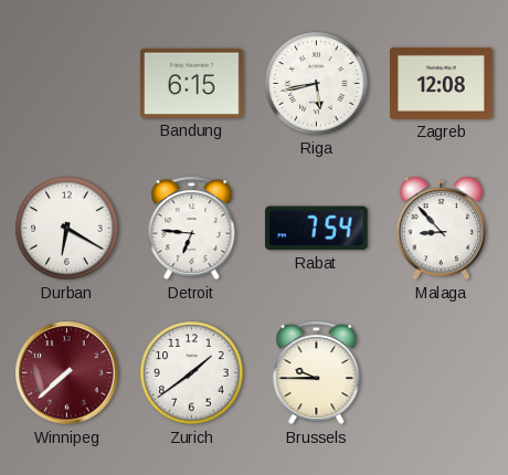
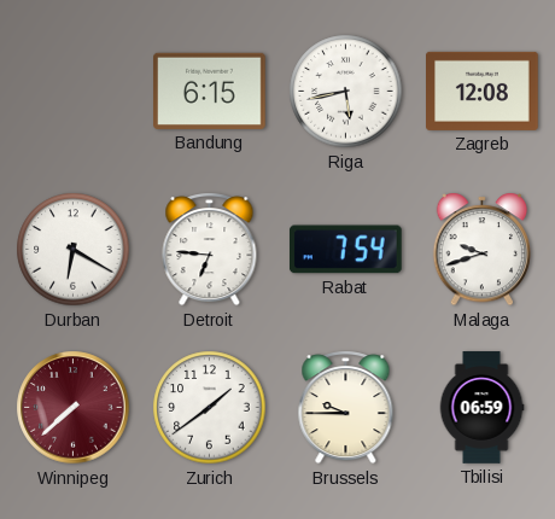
Malaga: 8:53 -> 9:42
Tbilisi: none -> 06:59
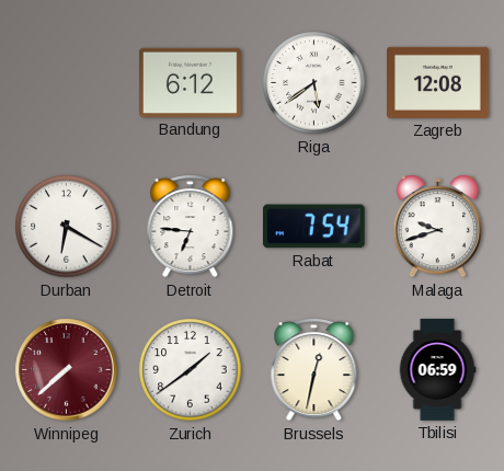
Bandung: 6:15 -> 6:12
Riga: 5:43 -> 5:39
Brussels: 9:45 -> 12:32
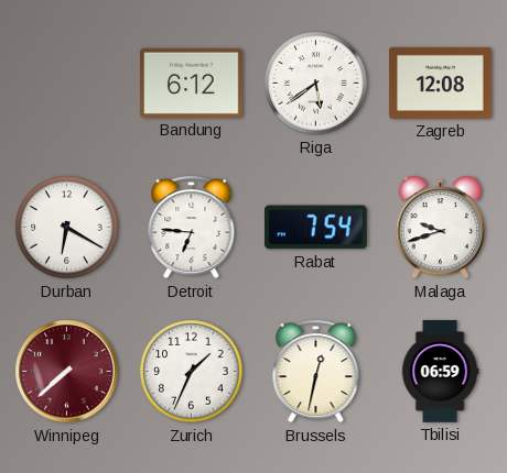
Zurich: 1:39 -> 1:34
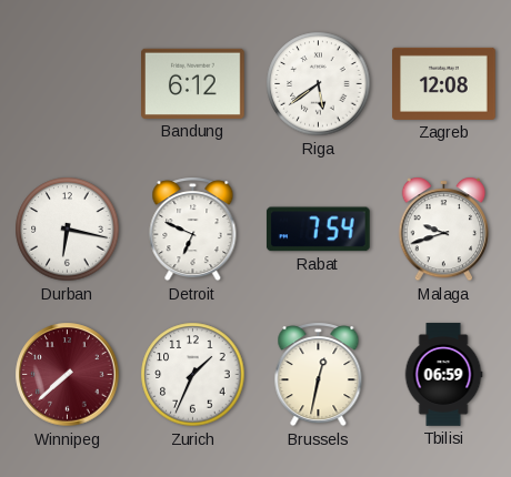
Durban: 6:20 -> 6:17
Detroit: 6:46 -> 6:49
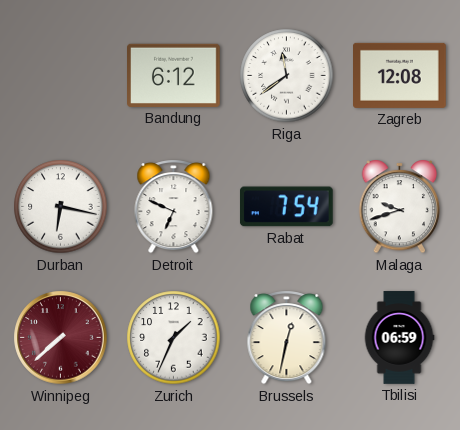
Riga: 5:39 -> 11:39
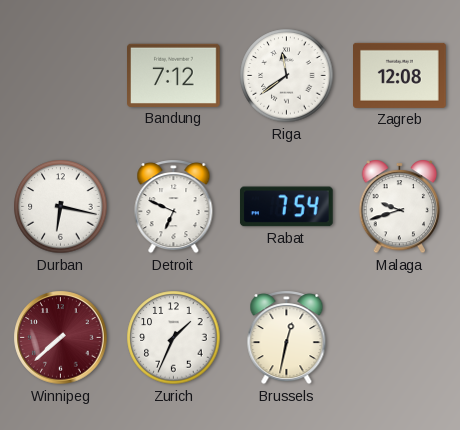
Bandung: 6:12 -> 7:12
Tbilisi: 06:59 -> none
